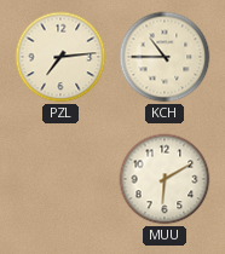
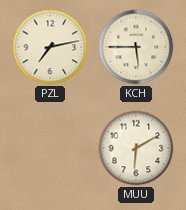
PZL: 7:14 -> 7:13
KCH: 10:45 -> 5:45
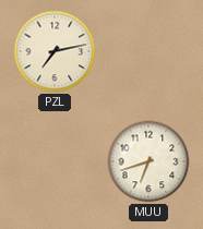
KCH: 5:45 -> none
MUU: 6:10 -> 6:42
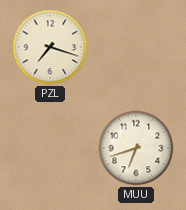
PZL: 7:13 -> 7:18
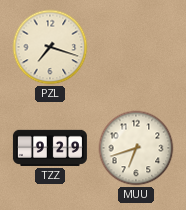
TZZ: none -> 9:29
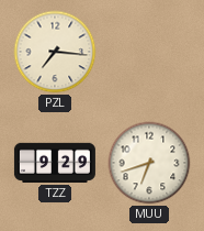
PZL: 7:18 -> 7:16
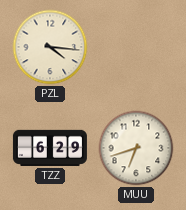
PZL: 7:16 -> 4:16
TZZ: 9:29 -> 6:29
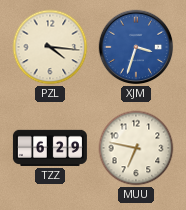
XJM: none -> 3:33
MUU: 6:42 -> 6:47
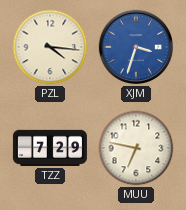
TZZ: 6:29 -> 7:29
